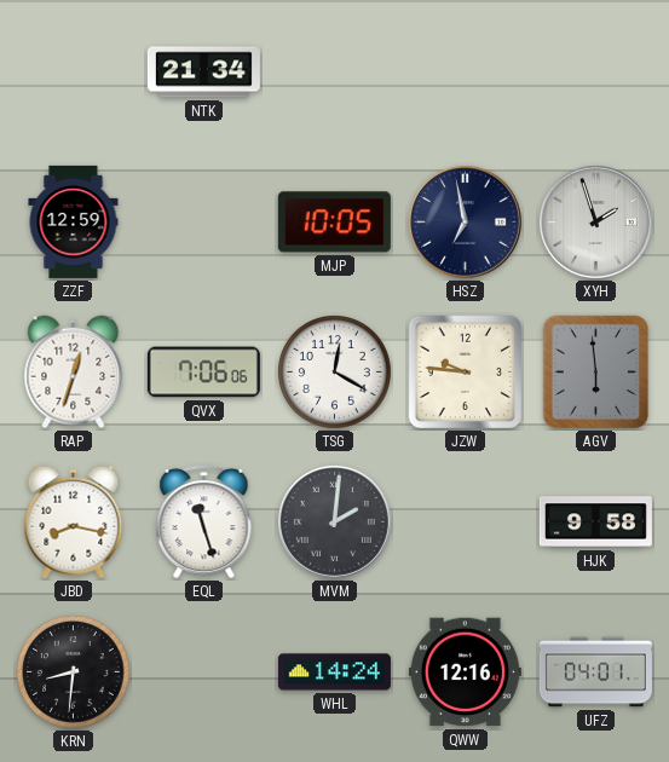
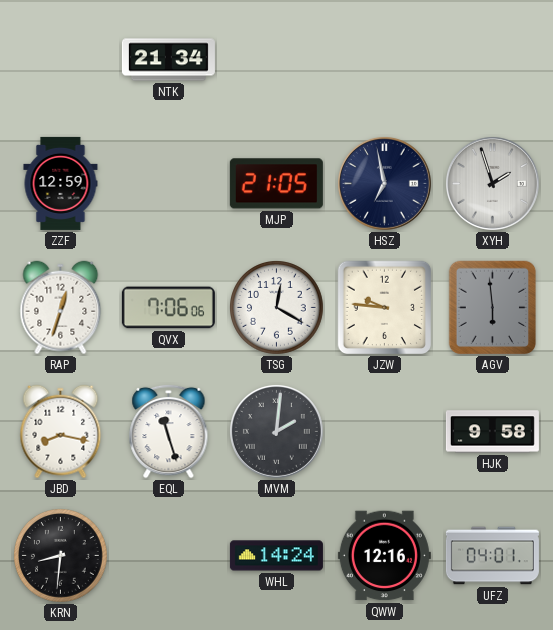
MJP: 10:05 -> 21:05
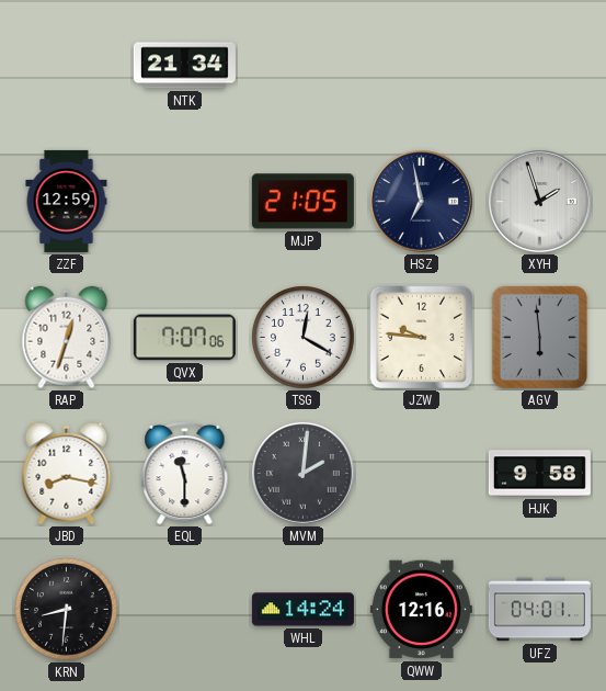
QVX: 7:06 -> 7:07
EQL: 11:27 -> 11:30
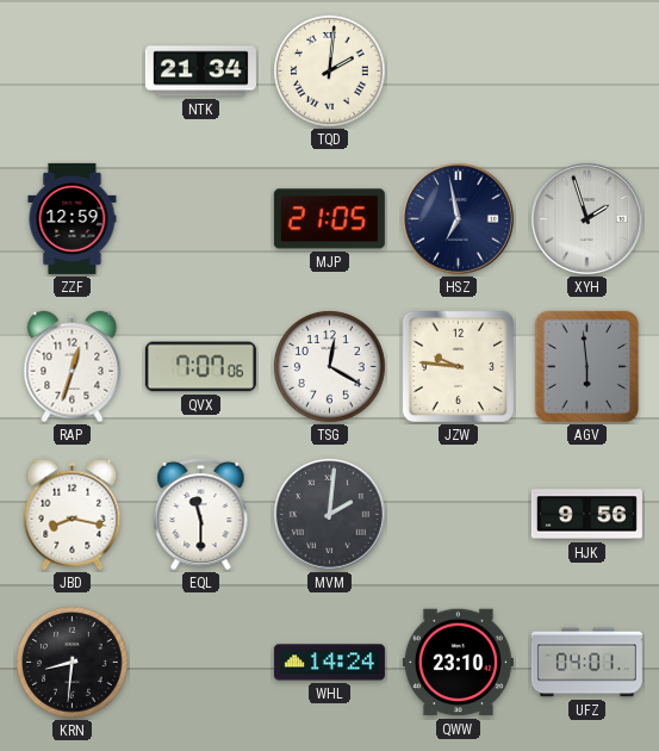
TQD: none -> 2:01
HJK: 9:58 -> 9:56
QWW: 12:16 -> 23:10
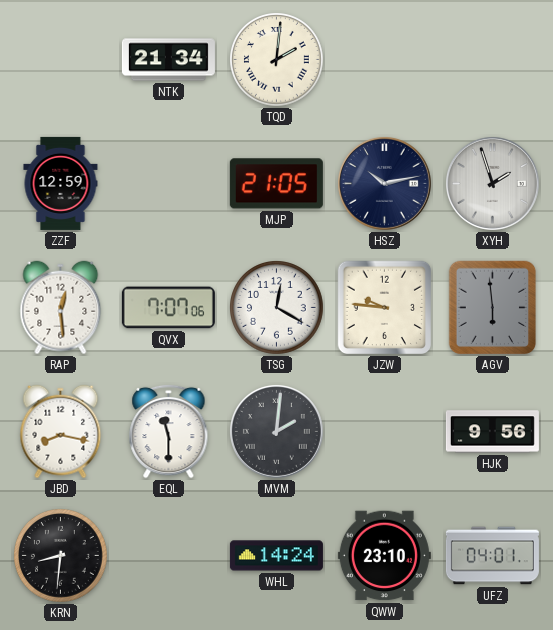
HSZ: 6:58 -> 10:13
RAP: 12:33 -> 12:29
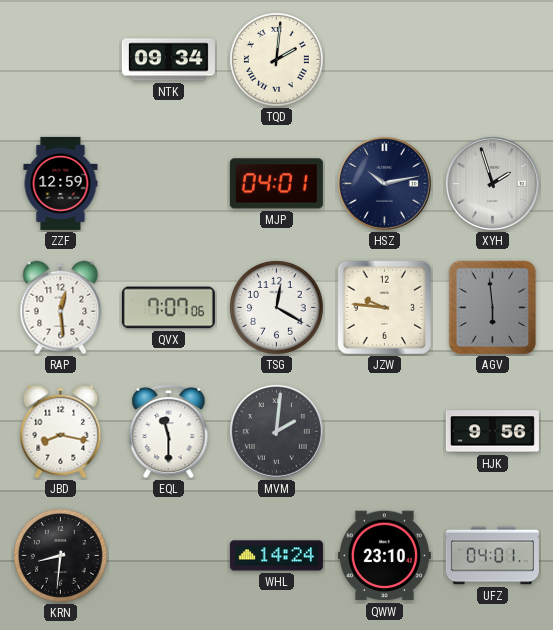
NTK: 21:34 -> 09:34
MJP: 21:05 -> 04:01
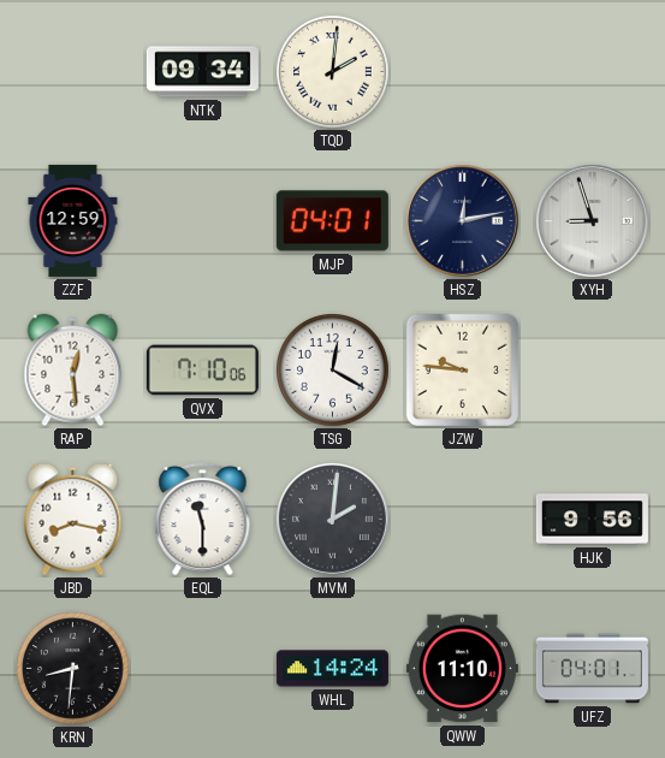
HSZ: 10:13 -> 12:13
XYH: 1:57 -> 8:57
QVX: 7:07 -> 7:10
AGV: 5:59 -> none
QWW: 23:10 -> 11:10
